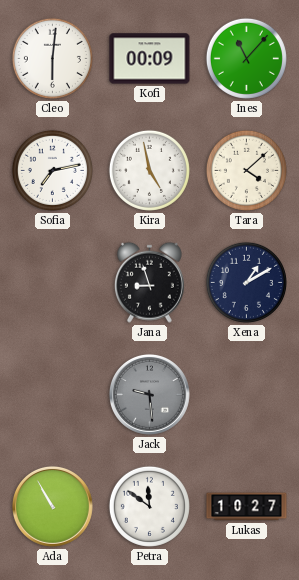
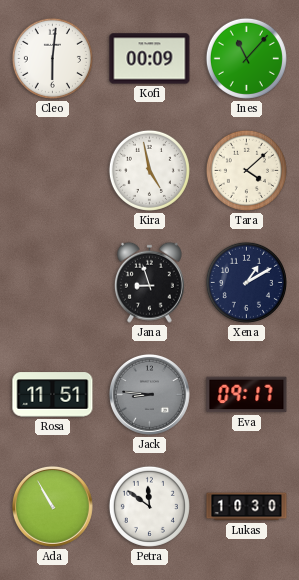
Sofia: 7:13 -> none
Rosa: none -> 11:51
Jack: 9:29 -> 8:46
Eva: none -> 09:17
Lukas: 10:27 -> 10:30
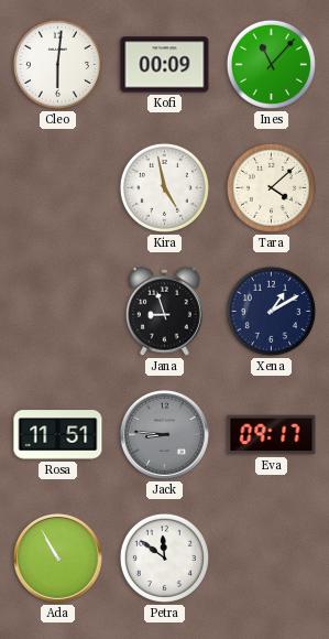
Lukas: 10:30 -> none
